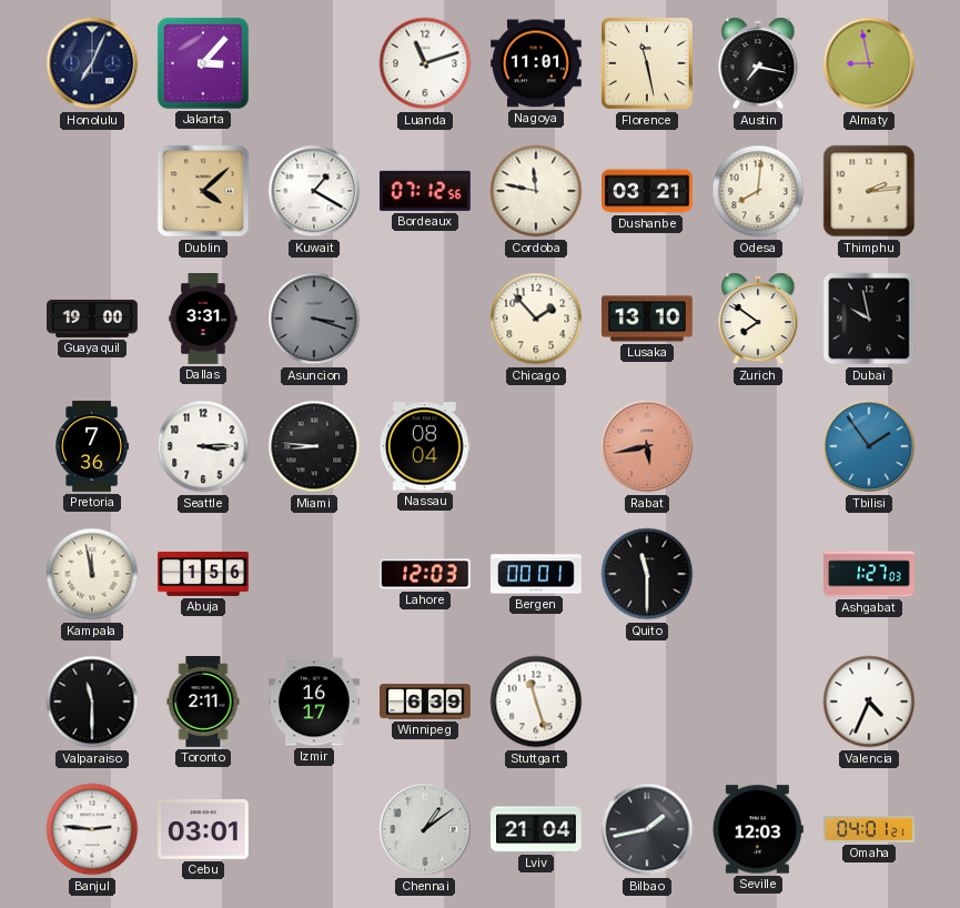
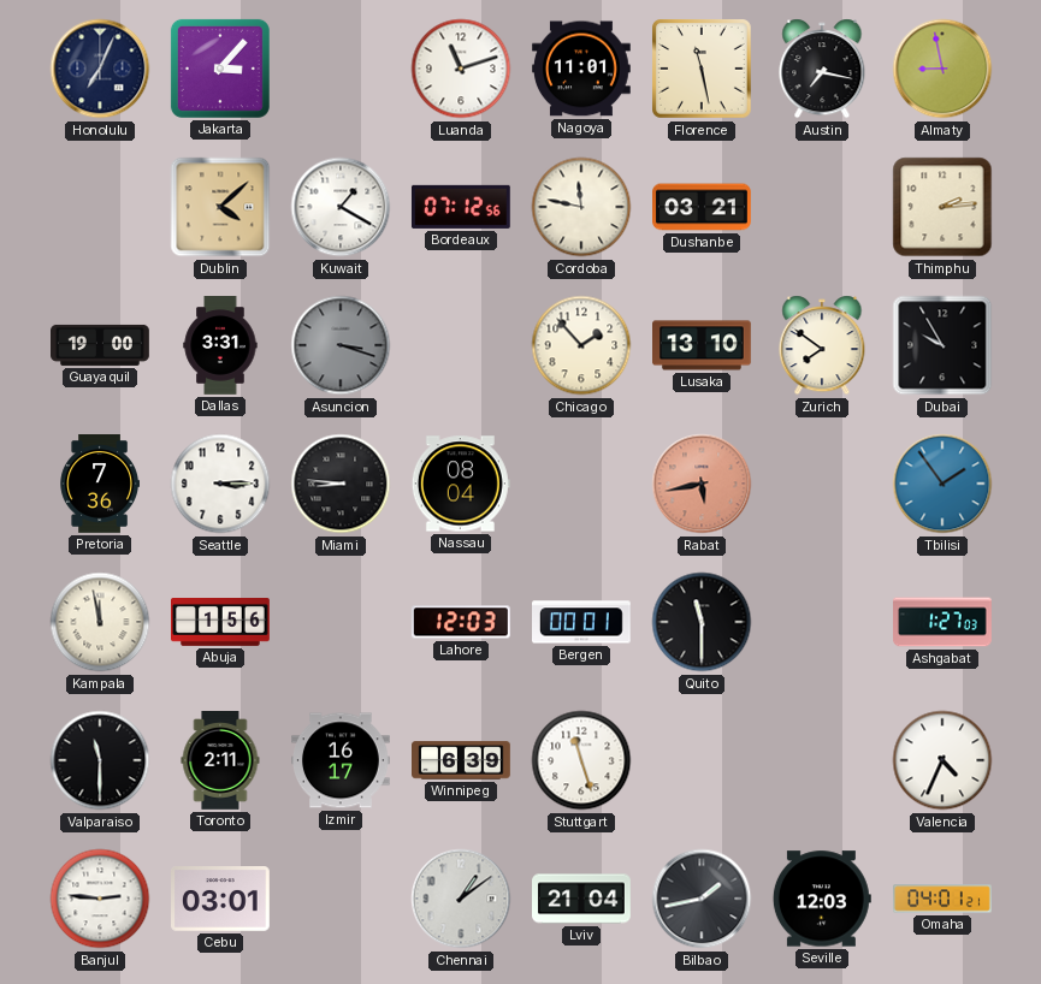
Odesa: 8:01 -> none
Dubai: 9:58 -> 9:55
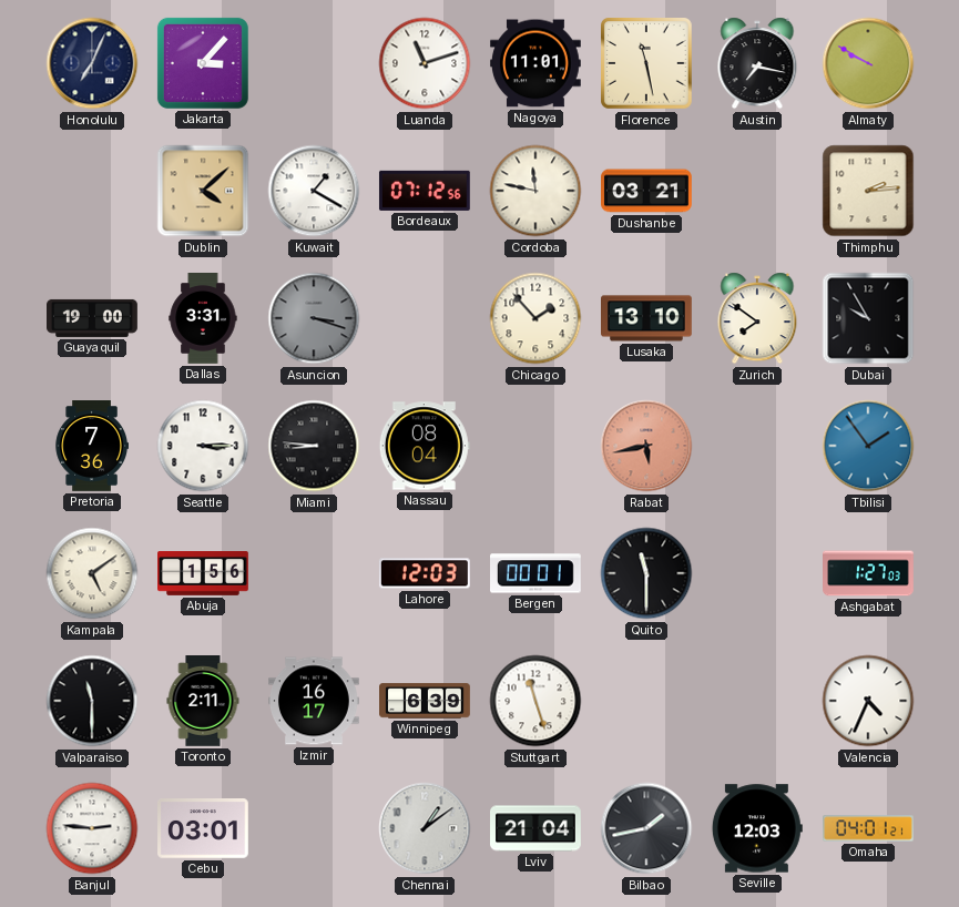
Almaty: 8:58 -> 9:50
Kampala: 11:58 -> 5:09
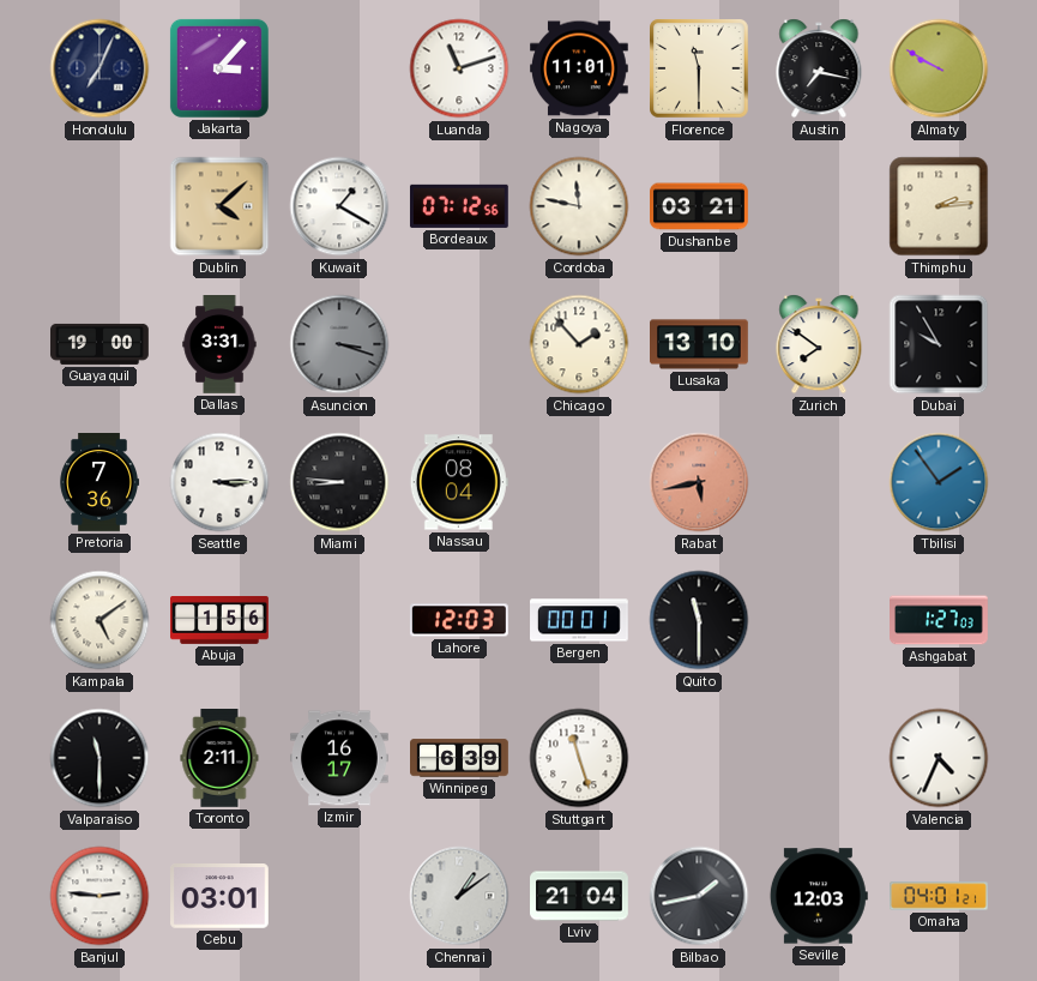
Florence: 11:28 -> 11:30
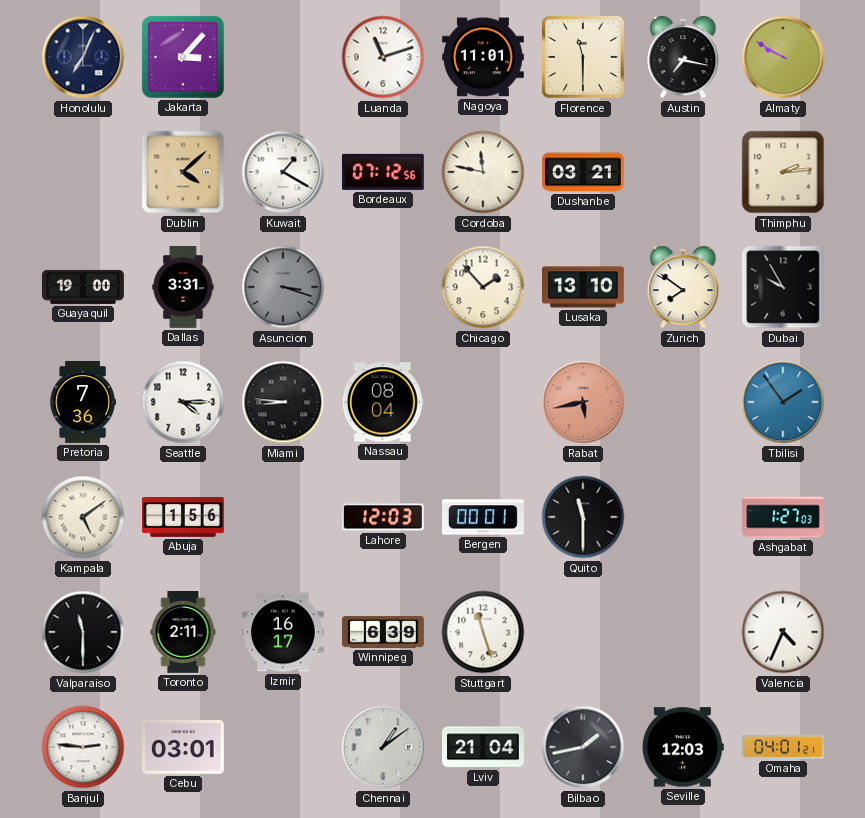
Seattle: 3:15 -> 4:15
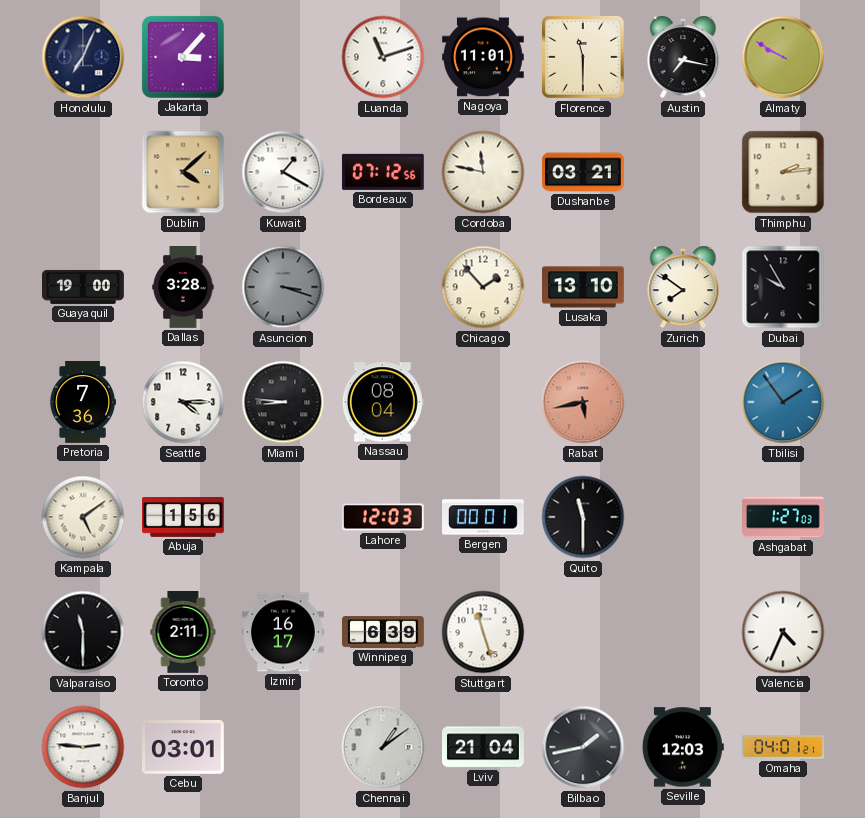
Dallas: 3:31 -> 3:28
